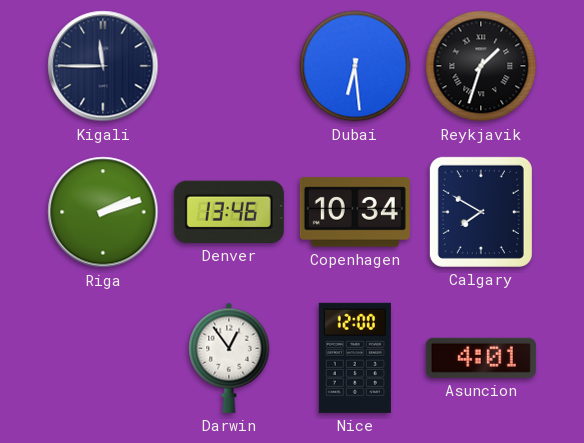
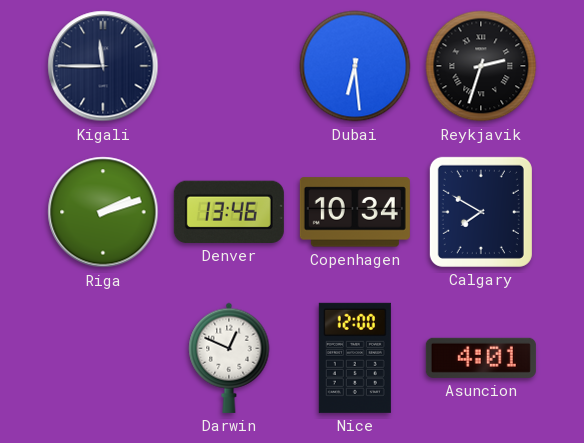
Reykjavik: 1:33 -> 2:33
Darwin: 12:54 -> 12:49
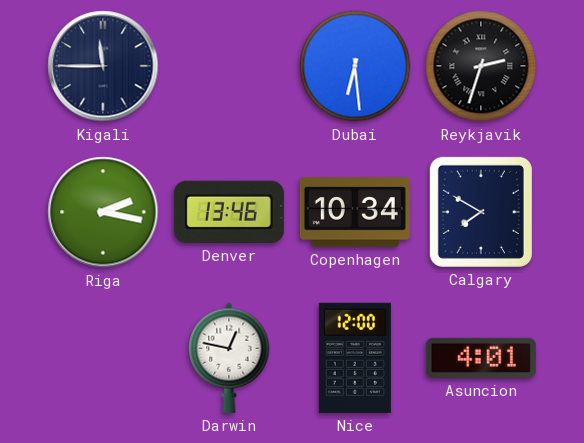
Riga: 2:12 -> 2:17
Darwin: 12:49 -> 12:47
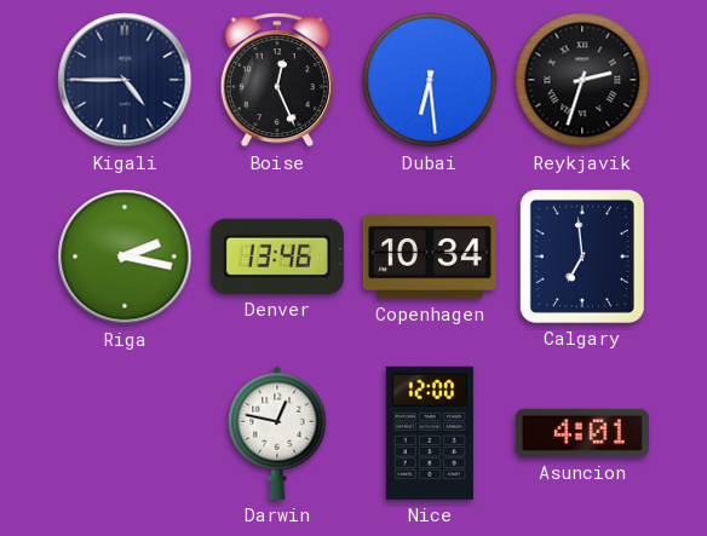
Kigali: 11:45 -> 4:45
Boise: none -> 12:26
Calgary: 7:50 -> 6:59
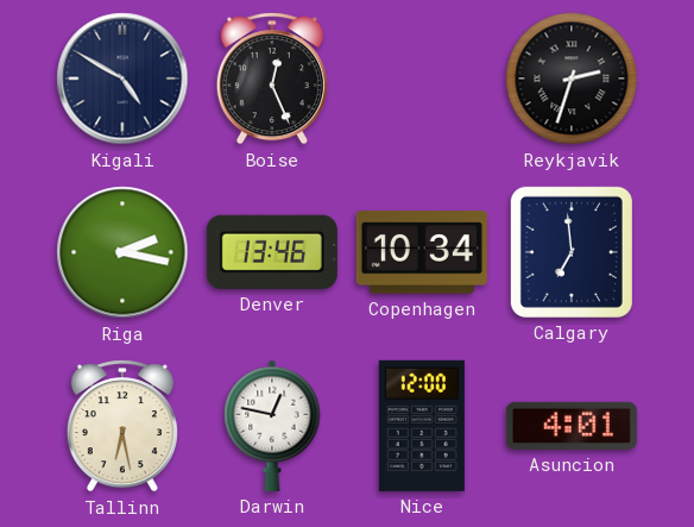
Kigali: 4:45 -> 4:50
Dubai: 6:29 -> none
Tallinn: none -> 6:28
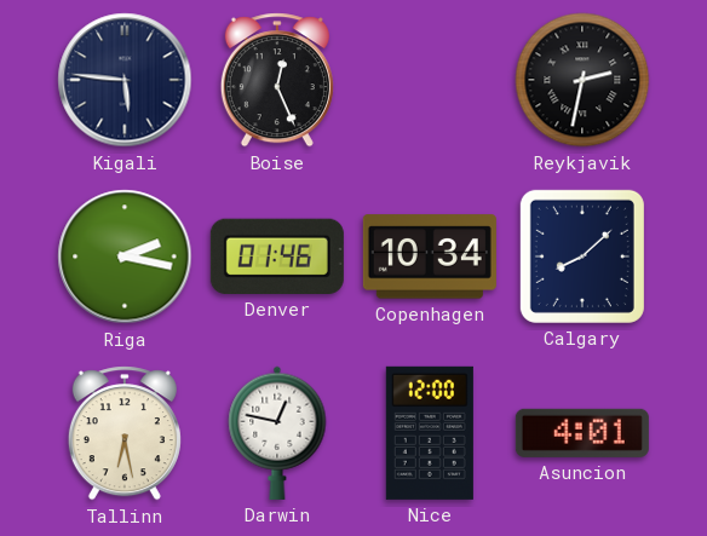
Kigali: 4:50 -> 5:46
Reykjavik: 2:33 -> 2:32
Denver: 13:46 -> 01:46
Calgary: 6:59 -> 8:08
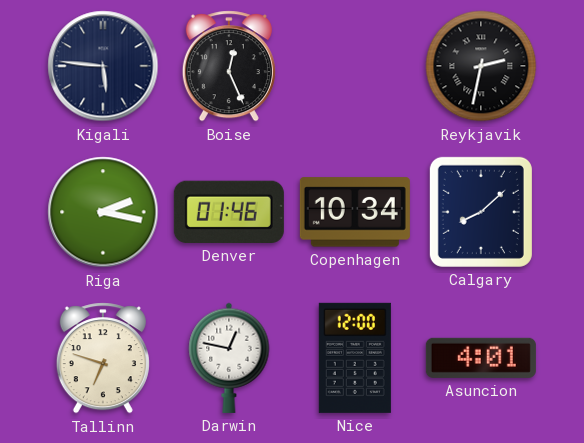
Tallinn: 6:28 -> 6:48
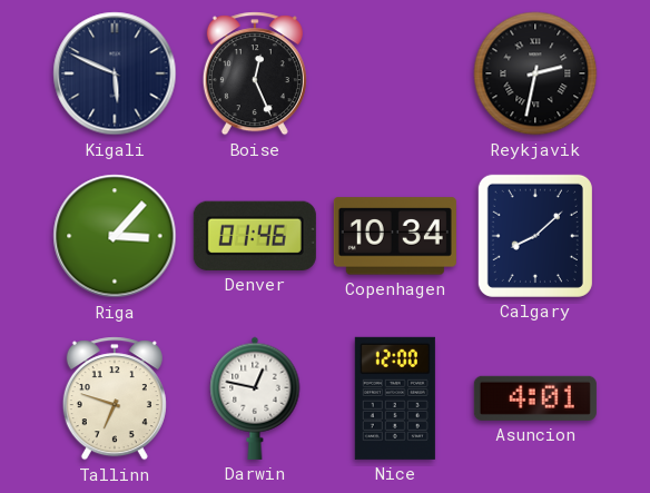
Kigali: 5:46 -> 5:49
Riga: 2:17 -> 3:07
